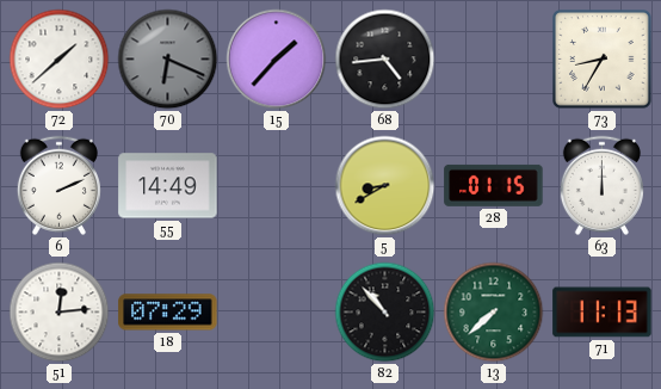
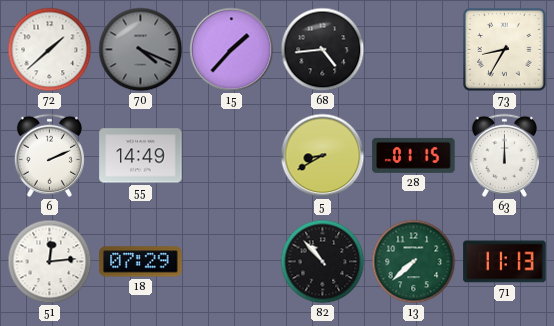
70: 6:19 -> 4:19
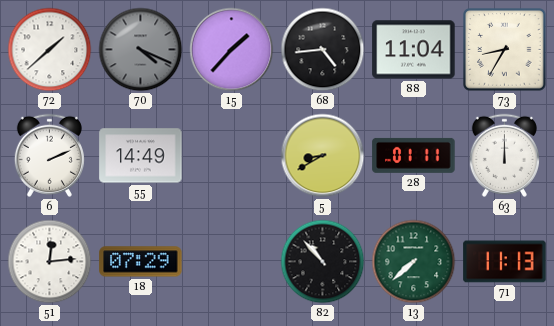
88: none -> 11:04
28: 01:15 -> 01:11
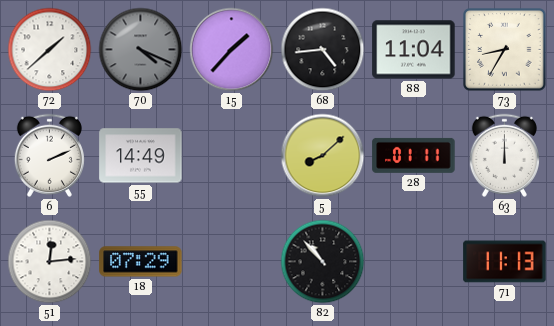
5: 8:40 -> 8:08
13: 7:38 -> none
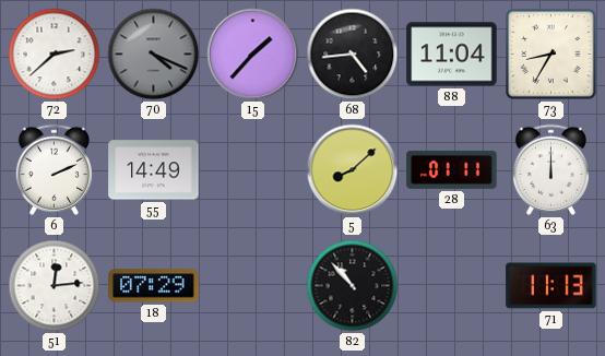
72: 1:38 -> 2:38
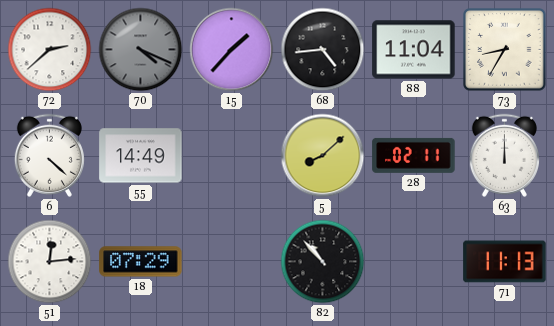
6: 2:11 -> 4:22
28: 01:11 -> 02:11
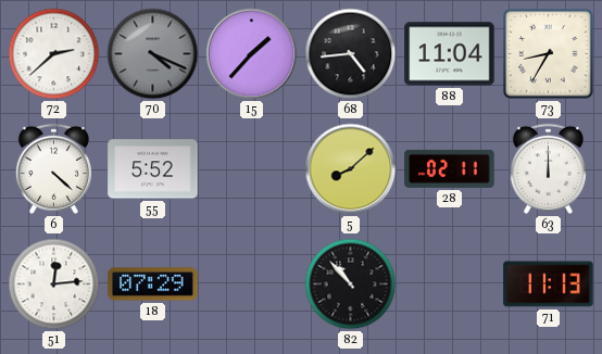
55: 14:49 -> 5:52
